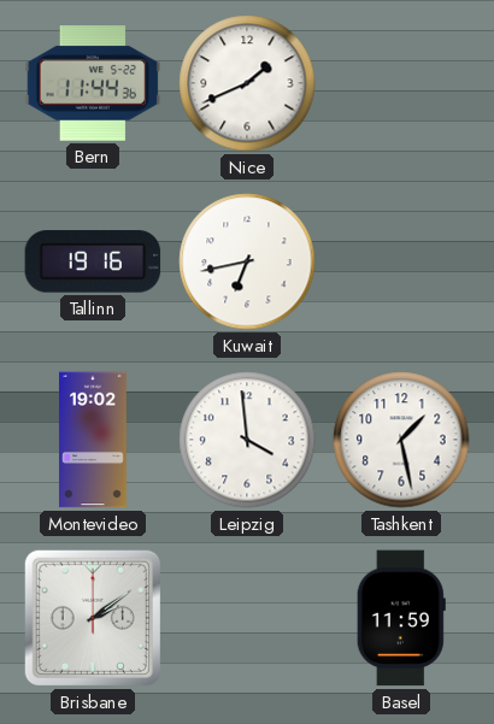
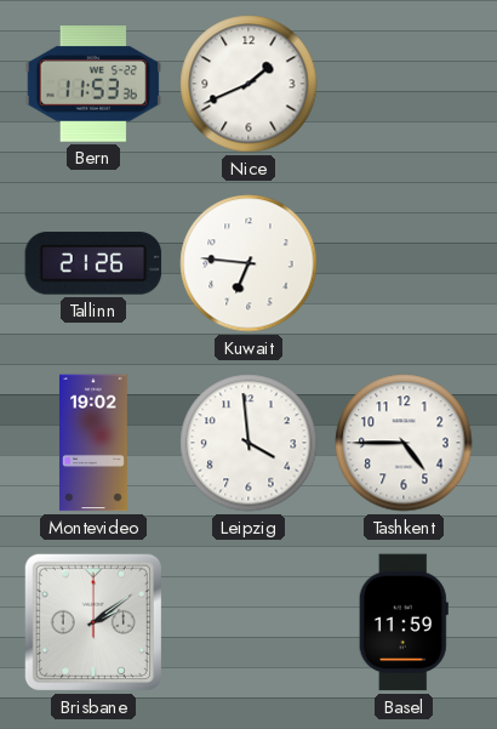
Bern: 11:44 -> 11:53
Tallinn: 19:16 -> 21:26
Kuwait: 6:43 -> 6:46
Tashkent: 1:28 -> 4:45
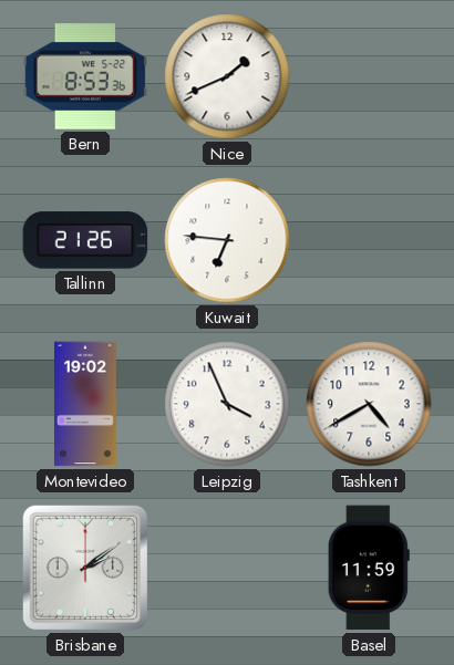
Bern: 11:53 -> 8:53
Leipzig: 3:59 -> 3:56
Tashkent: 4:45 -> 4:40
